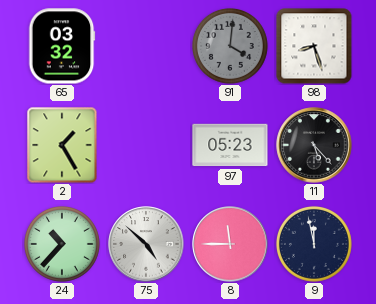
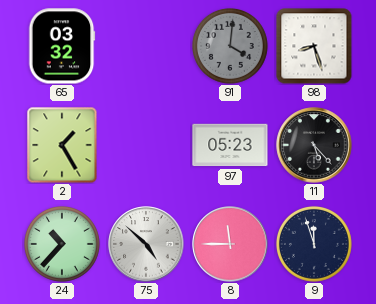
9: 11:58 -> 11:57
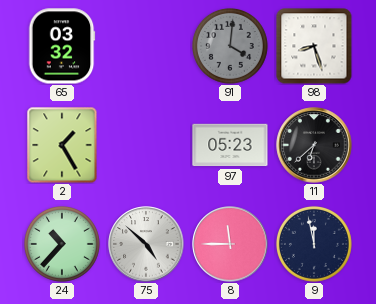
11: 5:23 -> 6:38
9: 11:57 -> 11:58
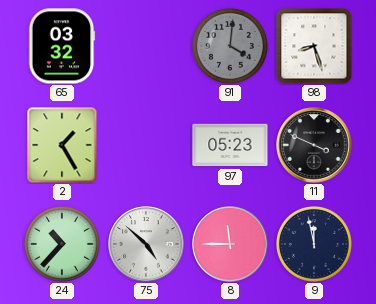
11: 6:38 -> 3:49
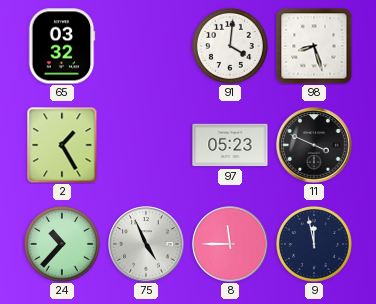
91 dial: grey -> white
75: 4:52 -> 4:56
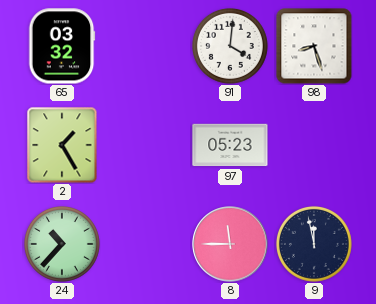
11: 3:49 -> none
75: 4:56 -> none
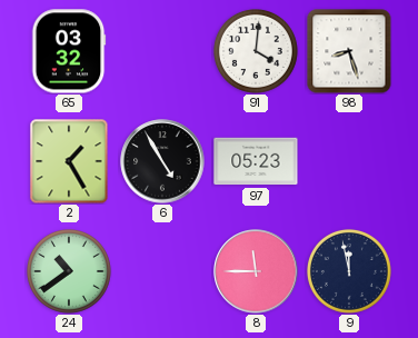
6: none -> 4:55
24: 10:37 -> 10:39
